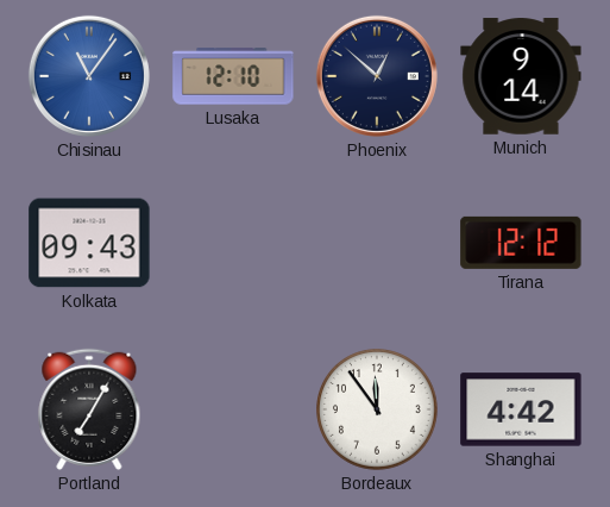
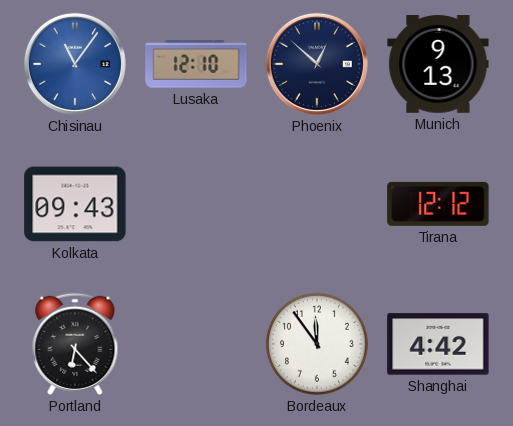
Munich: 9:14 -> 9:13
Portland: 7:05 -> 6:23
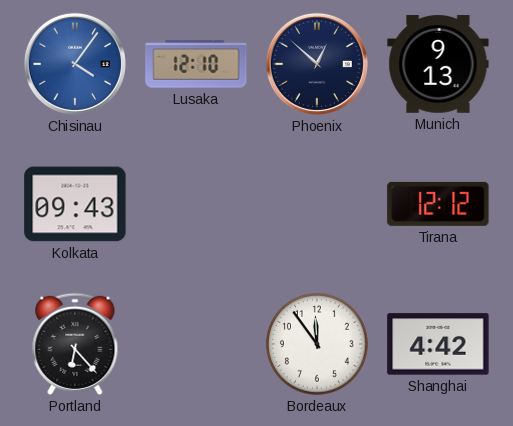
Chisinau: 11:06 -> 4:06
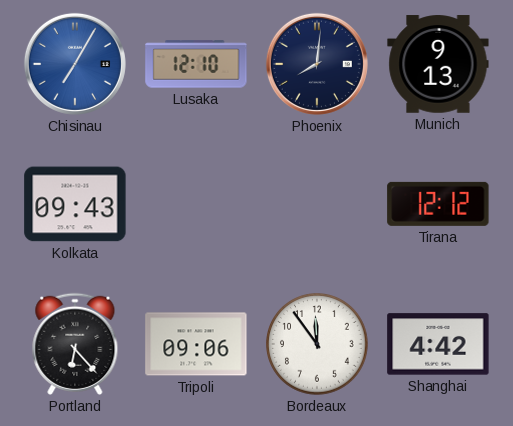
Chisinau: 4:06 -> 7:05
Phoenix: 12:52 -> 8:01
Tripoli: none -> 09:06
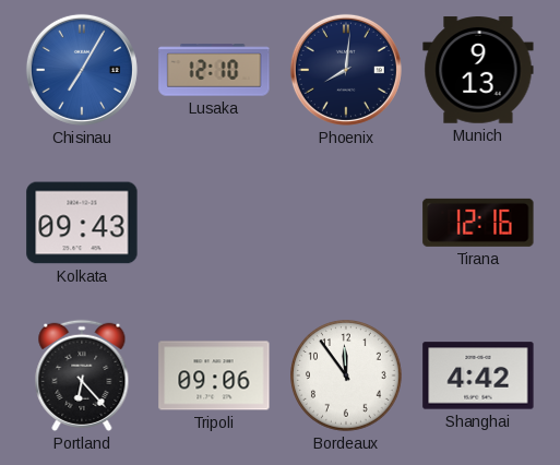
Tirana: 12:12 -> 12:16
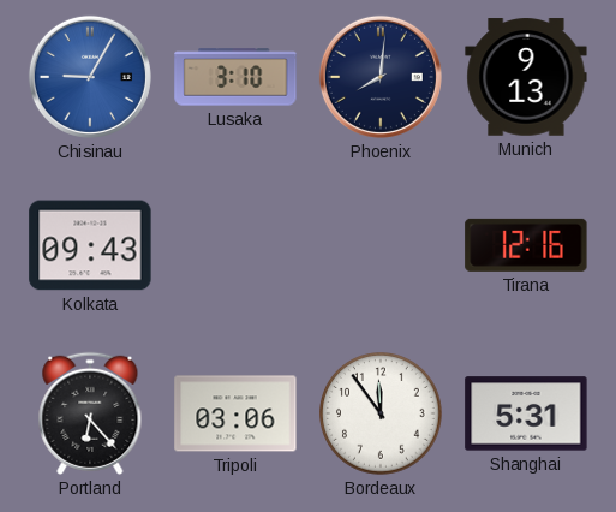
Chisinau: 7:05 -> 9:05
Lusaka: 12:10 -> 3:10
Tripoli: 09:06 -> 03:06
Shanghai: 4:42 -> 5:31
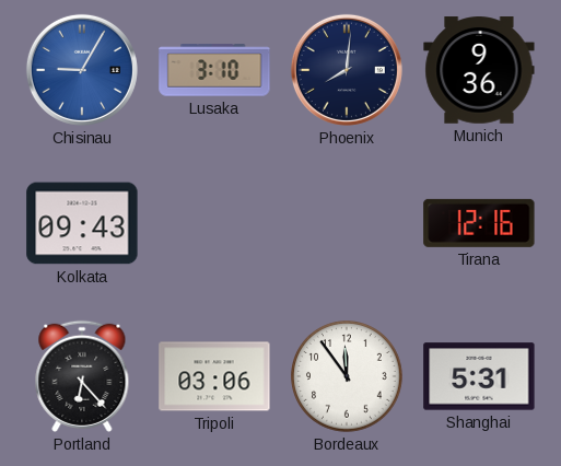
Munich: 9:13 -> 9:36
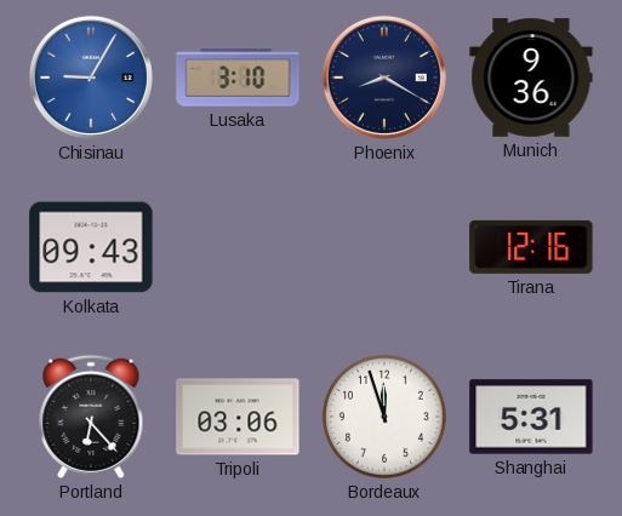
Phoenix: 8:01 -> 8:20
Bordeaux: 11:54 -> 11:57
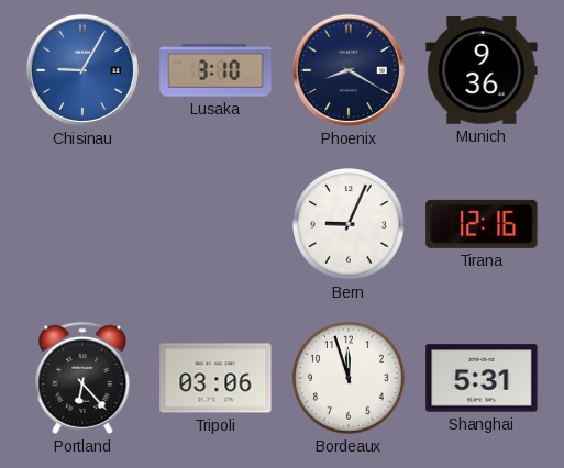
Kolkata: 09:43 -> none
Bern: none -> 9:04
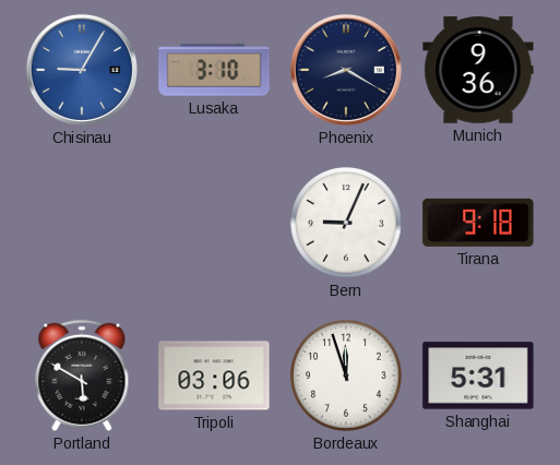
Tirana: 12:16 -> 9:18
Portland: 6:23 -> 5:50
